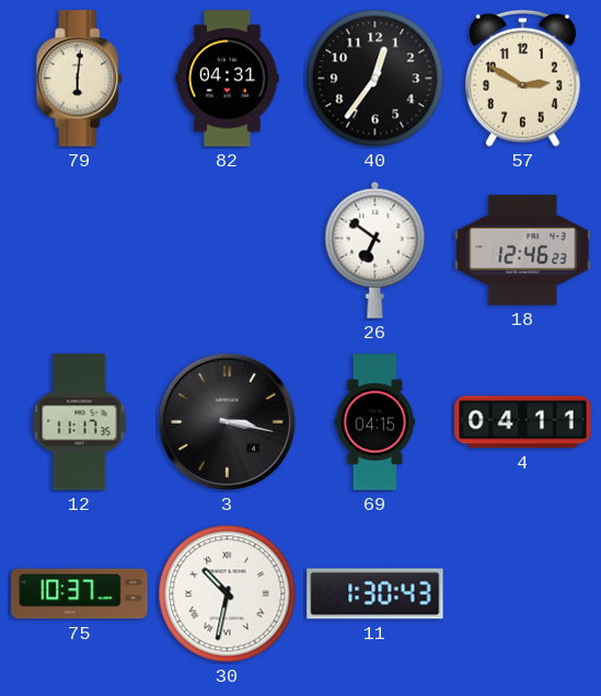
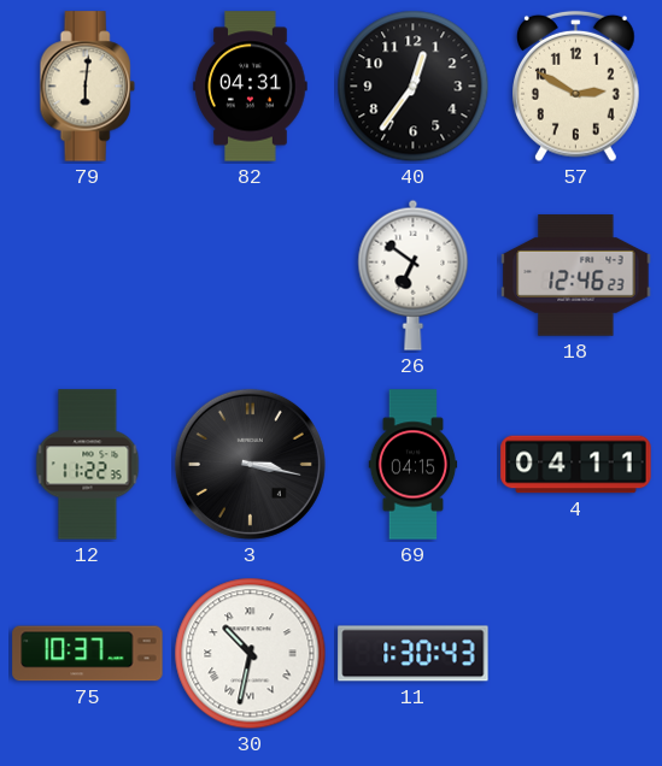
12: 11:17 -> 11:22
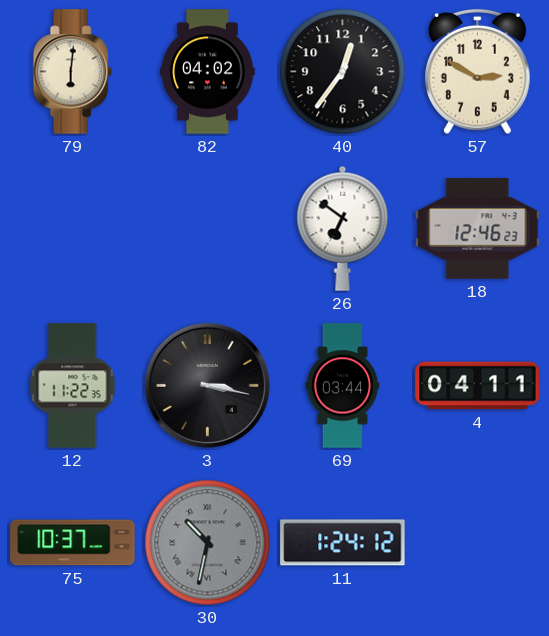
82: 04:31 -> 04:02
69: 04:15 -> 03:44
30 dial: white -> grey
11: 1:30 -> 1:24
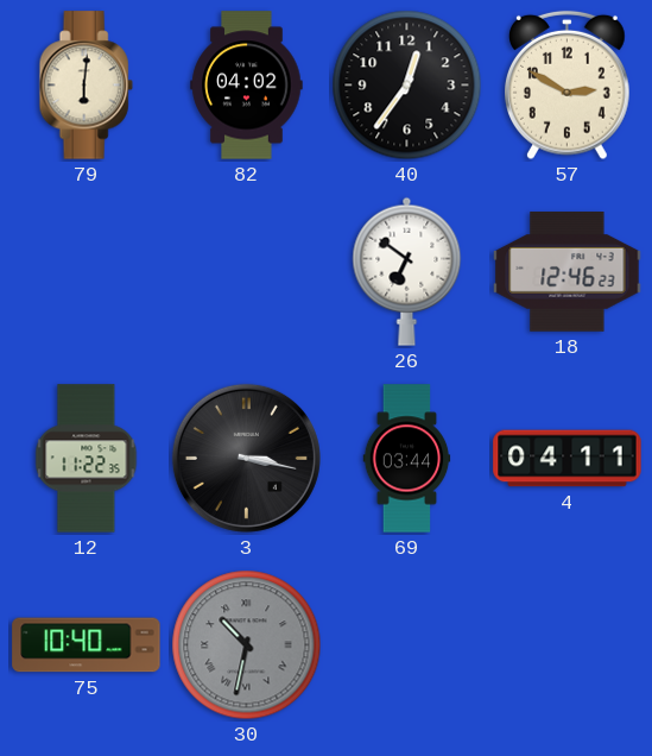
75: 10:37 -> 10:40
11: 1:24 -> none
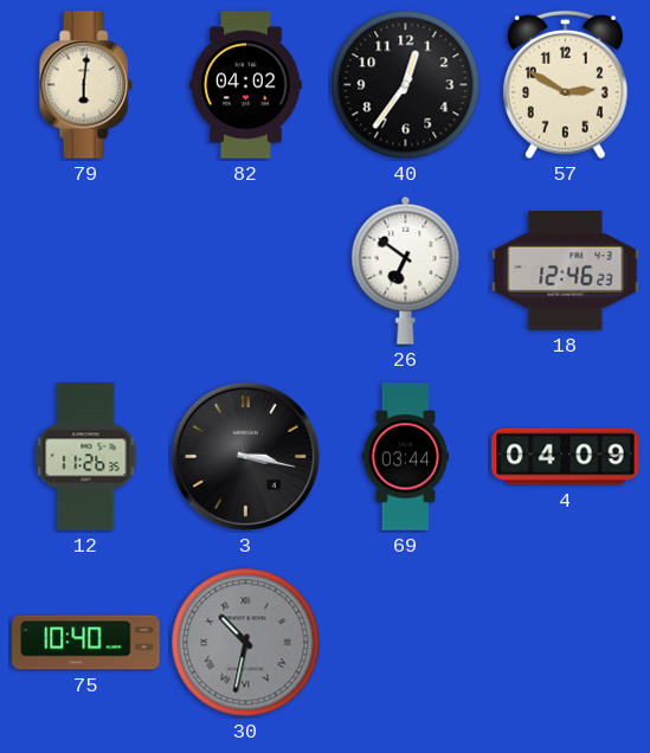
12: 11:22 -> 11:26
4: 04:11 -> 04:09
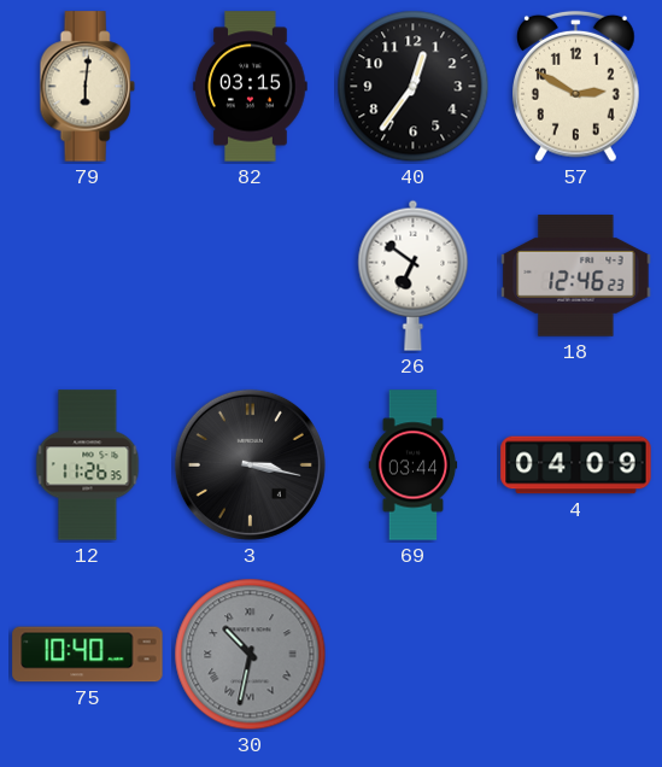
82: 04:02 -> 03:15
